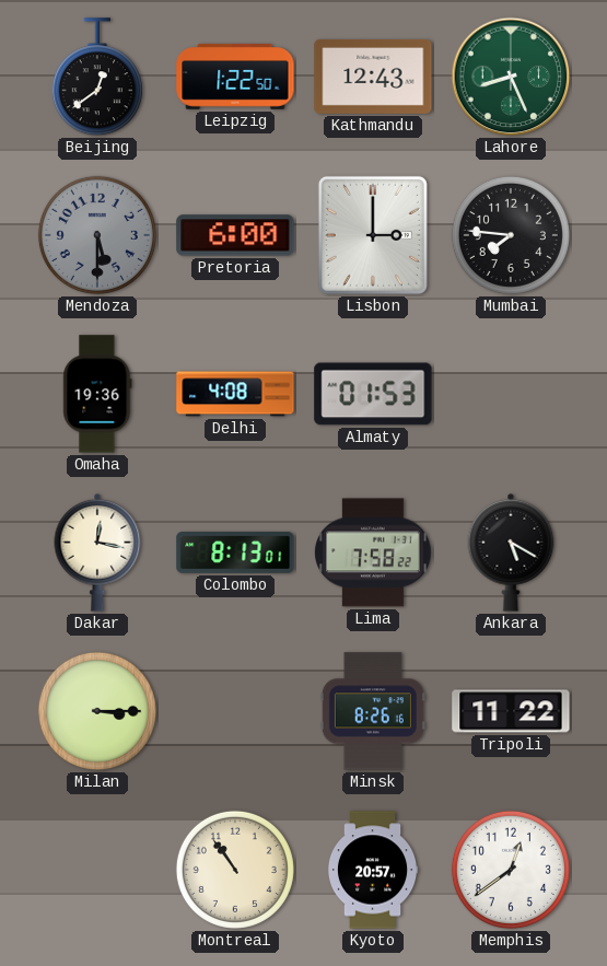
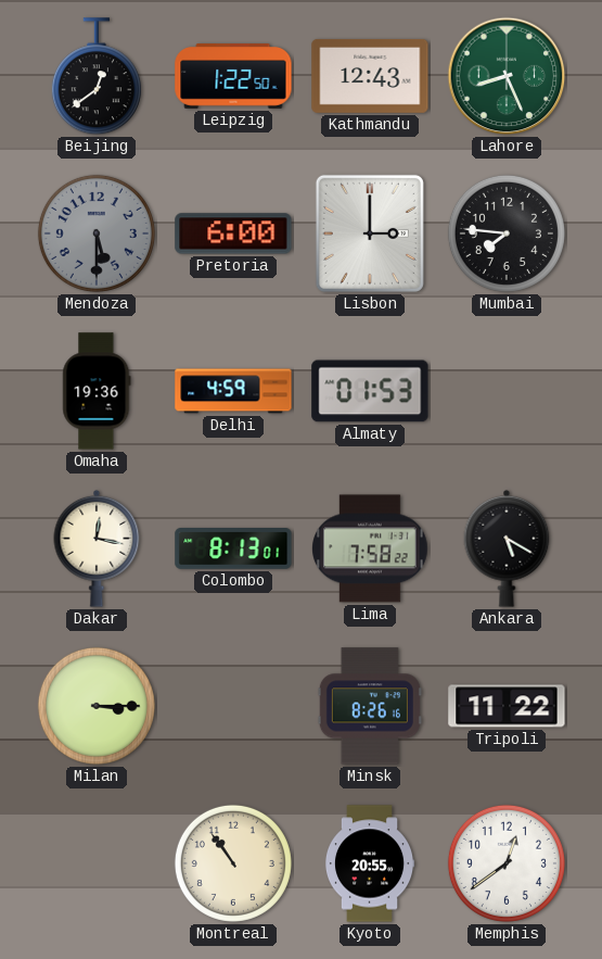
Delhi: 4:08 -> 4:59
Kyoto: 20:57 -> 20:55
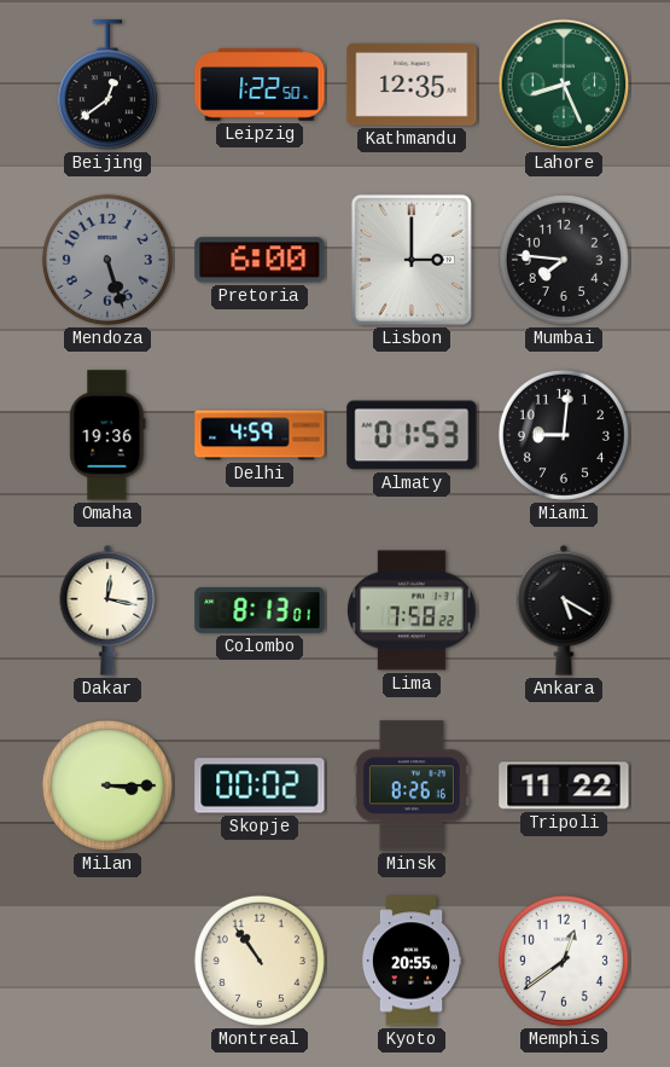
Kathmandu: 12:43 -> 12:35
Mendoza: 5:30 -> 5:27
Miami: none -> 9:01
Skopje: none -> 00:02
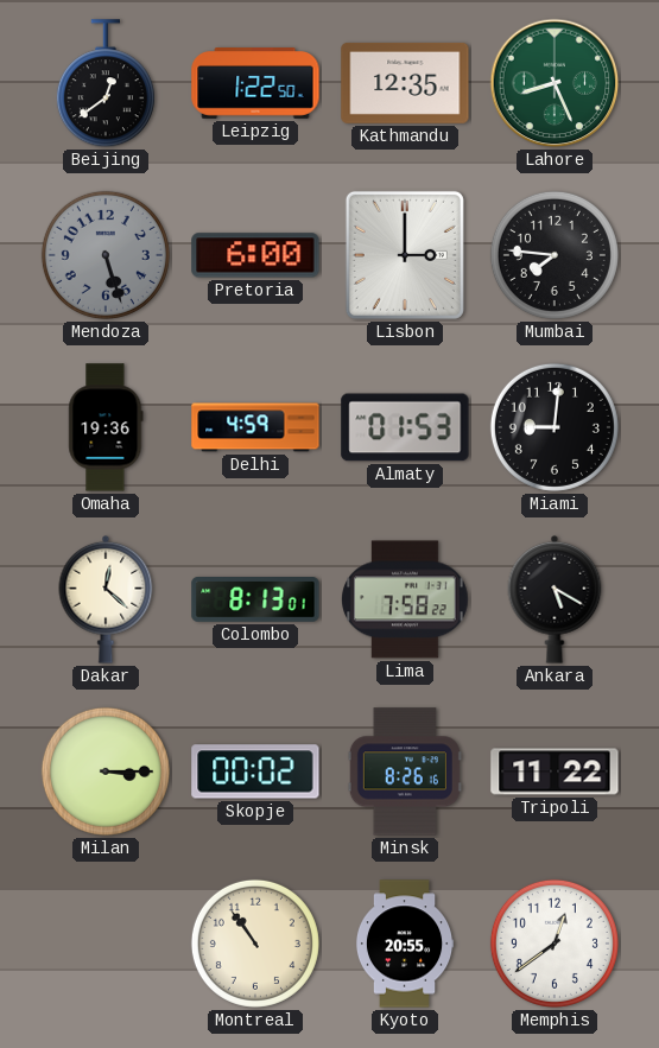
Dakar: 12:17 -> 12:22
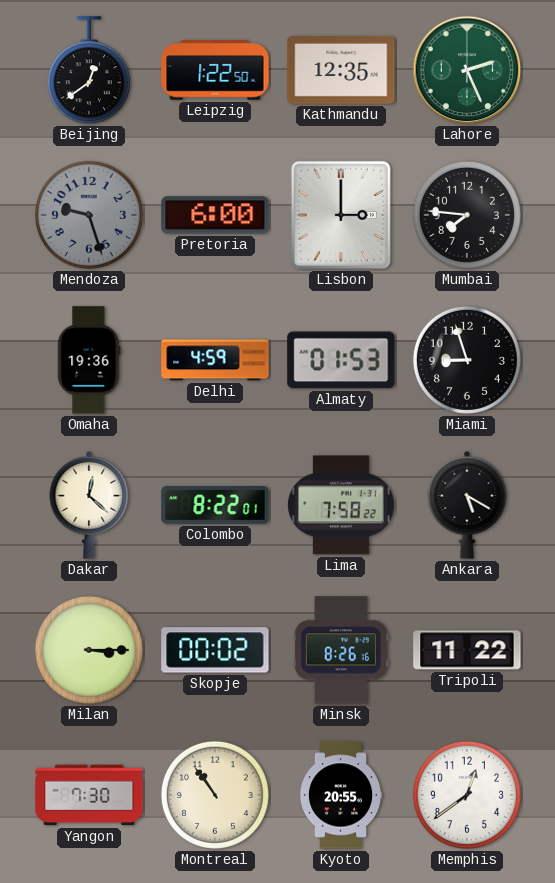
Lahore: 8:26 -> 2:26
Mendoza: 5:27 -> 9:27
Miami: 9:01 -> 8:57
Colombo: 8:13 -> 8:22
Yangon: none -> 7:30
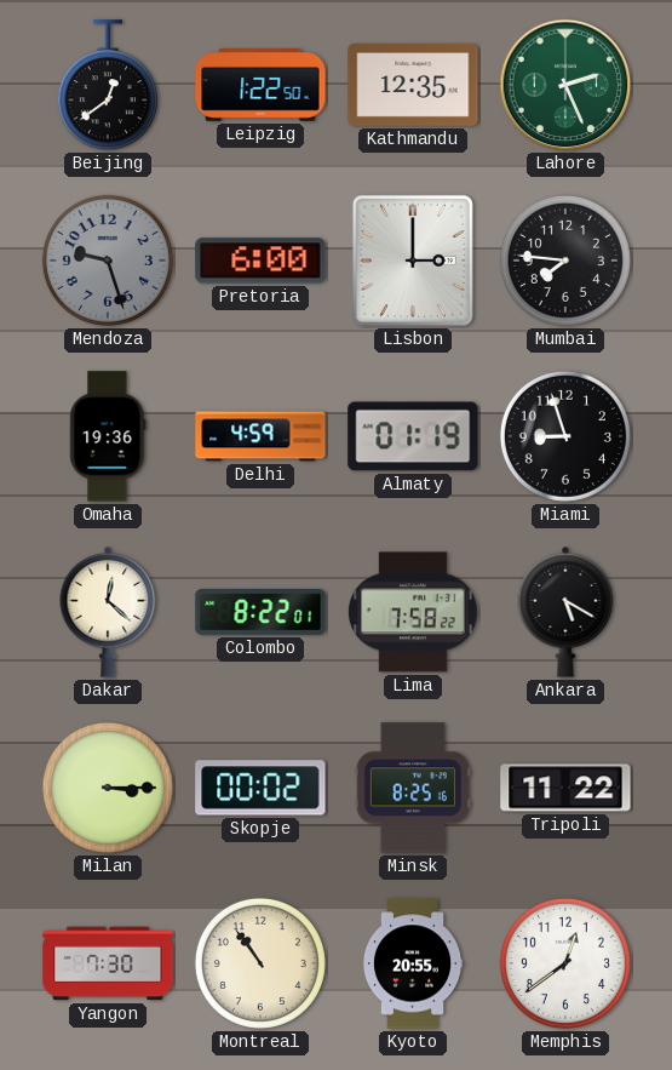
Almaty: 01:53 -> 01:19
Minsk: 8:26 -> 8:25
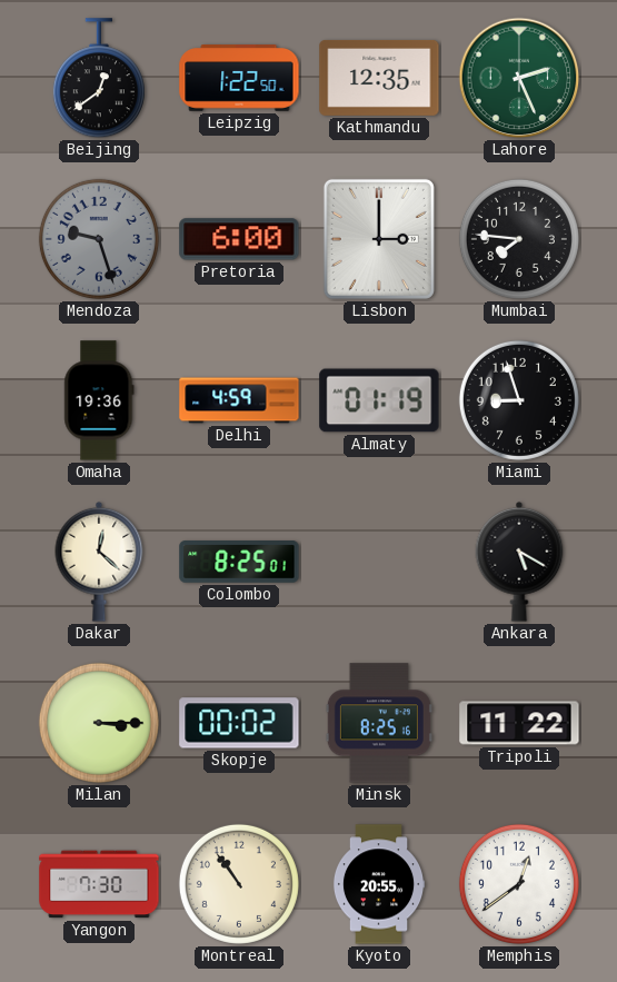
Colombo: 8:22 -> 8:25
Lima: 7:58 -> none
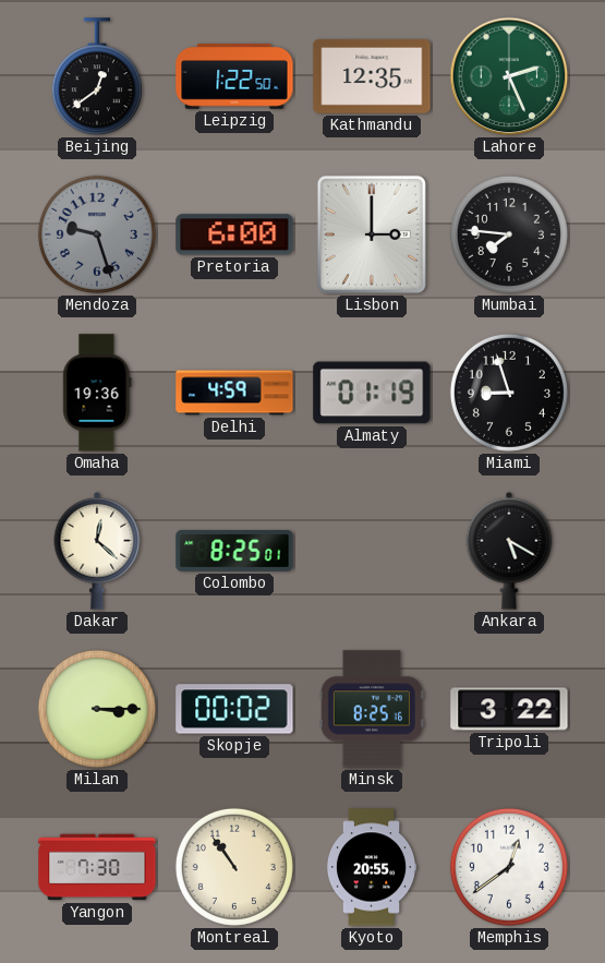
Tripoli: 11:22 -> 3:22
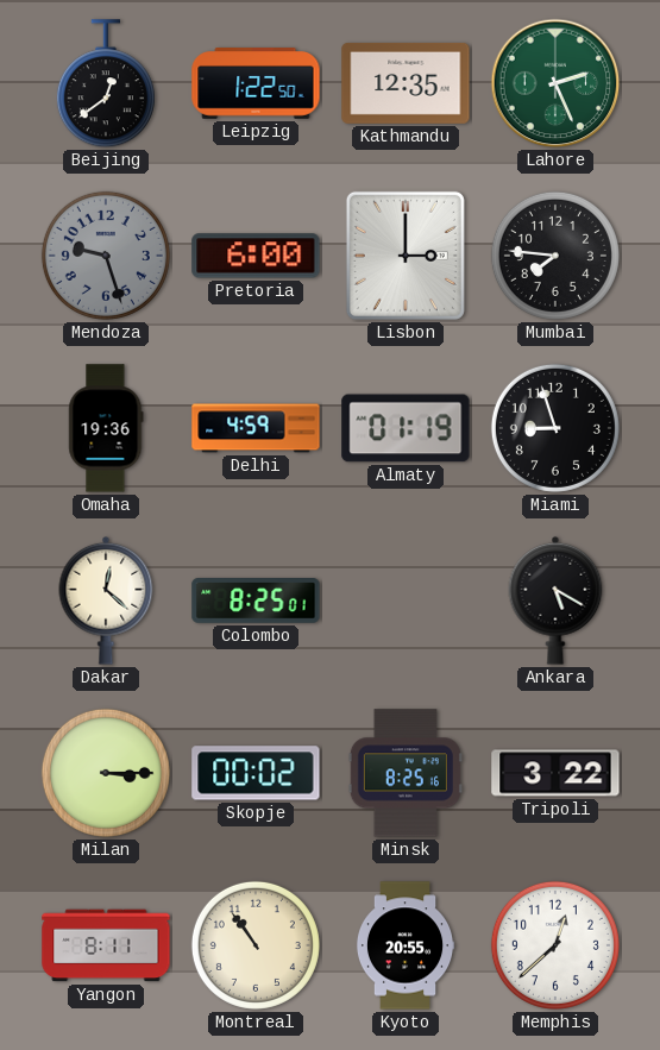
Yangon: 7:30 -> 8:11
Memphis: 12:39 -> 12:38
